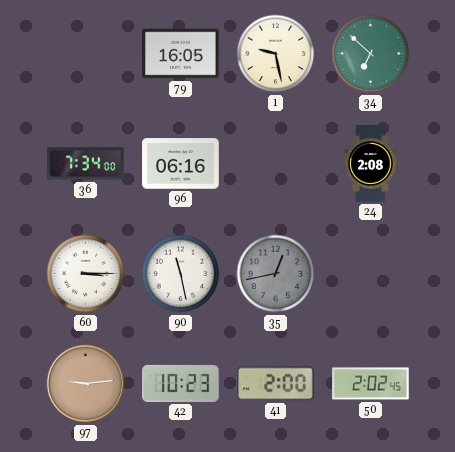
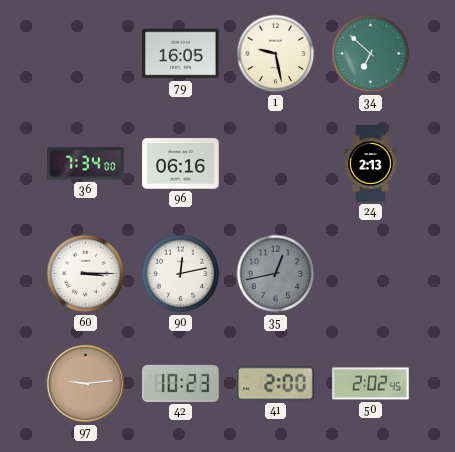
24: 2:08 -> 2:13
90: 11:28 -> 12:13
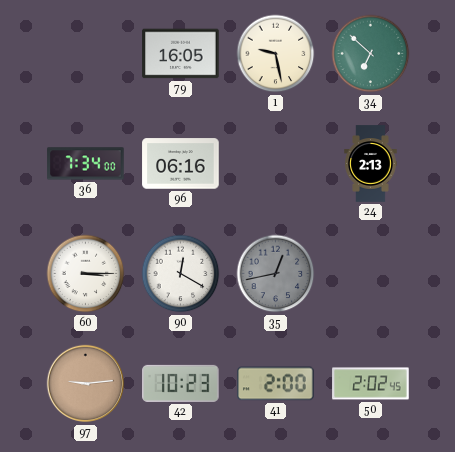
90: 12:13 -> 12:20
